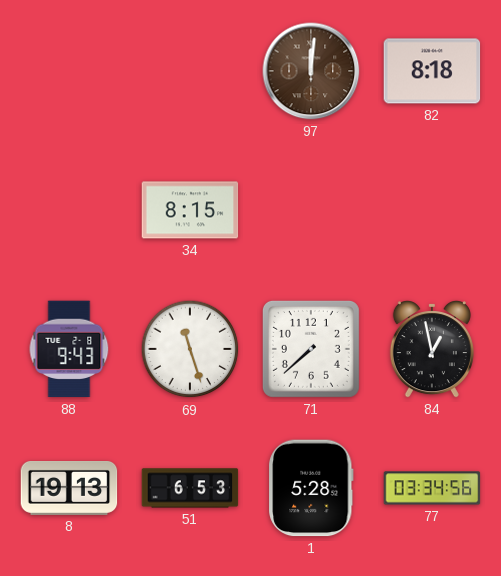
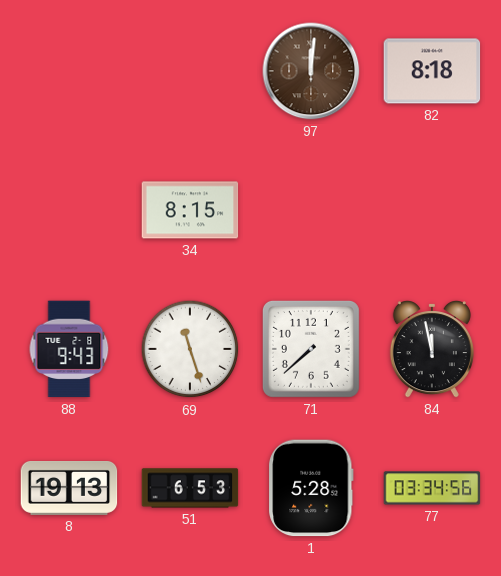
84: 12:58 -> 11:58
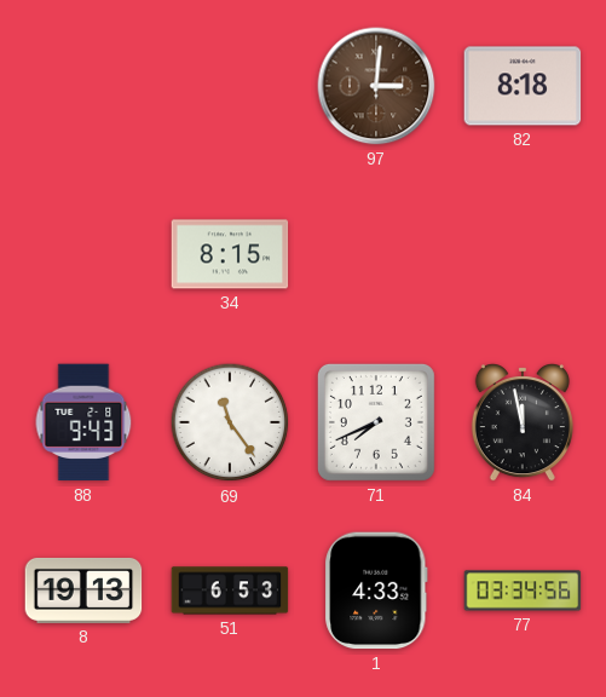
97: 12:01 -> 3:01
69: 11:27 -> 11:24
71: 7:38 -> 7:41
1: 5:28 -> 4:33
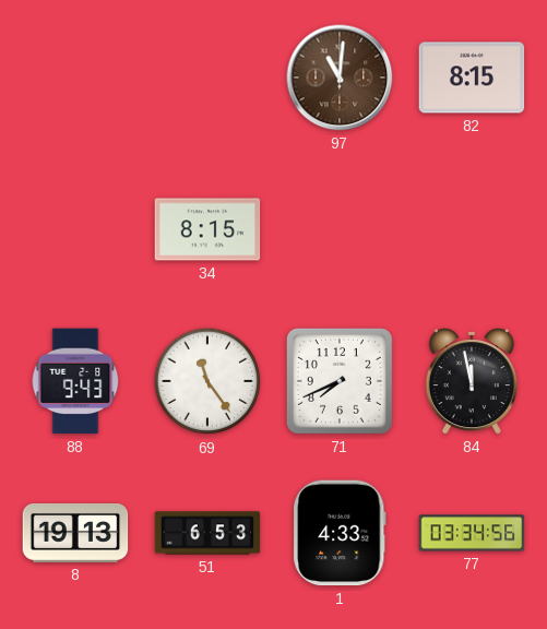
97: 3:01 -> 11:01
82: 8:18 -> 8:15
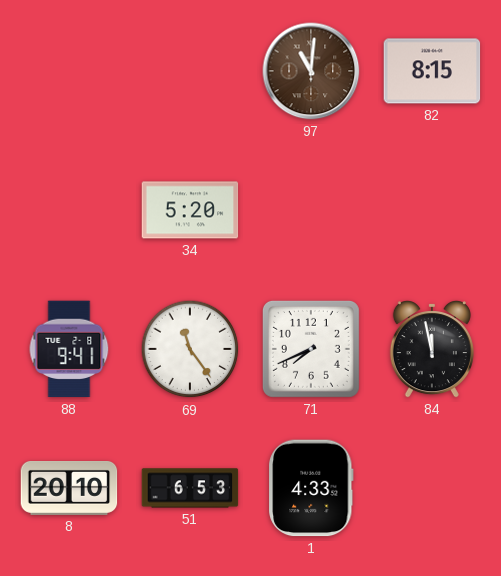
34: 8:15 -> 5:20
88: 9:43 -> 9:41
8: 19:13 -> 20:10
77: 03:34 -> none
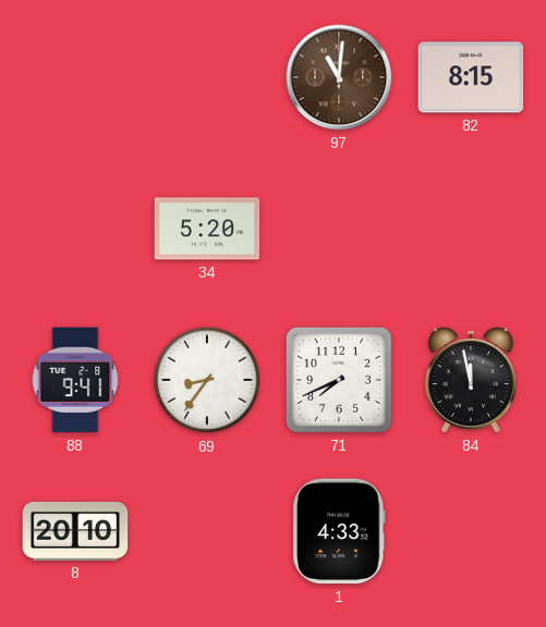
69: 11:24 -> 8:36
51: 6:53 -> none
